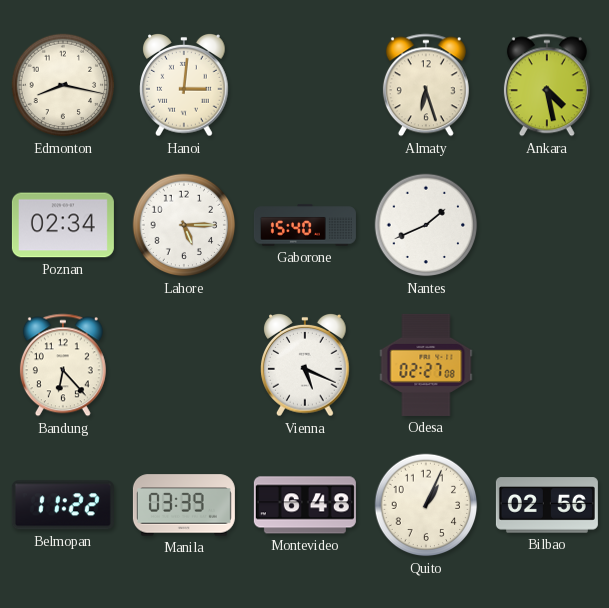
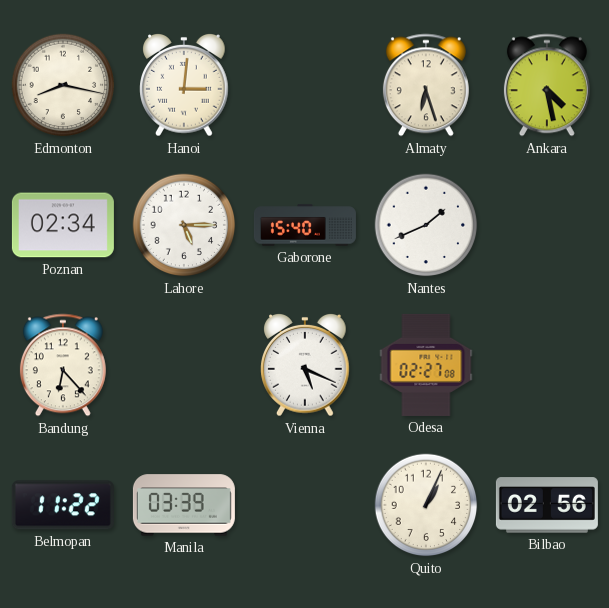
Montevideo: 6:48 -> none
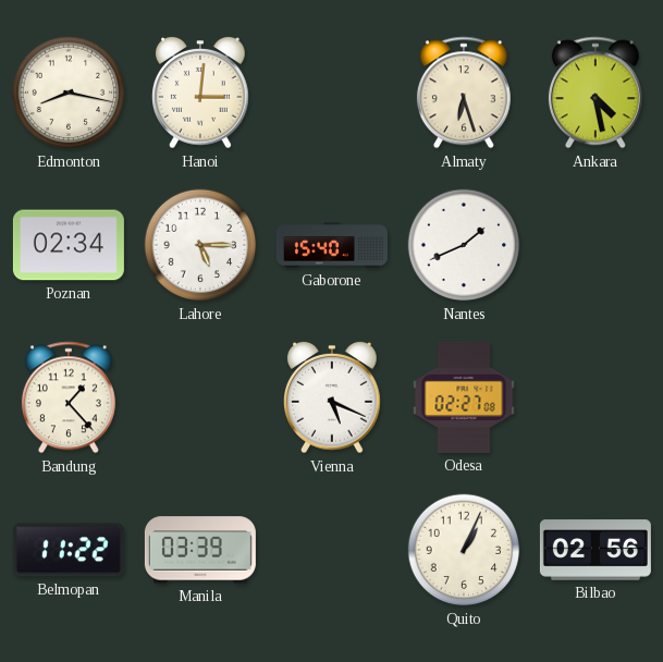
Bandung: 6:23 -> 1:23
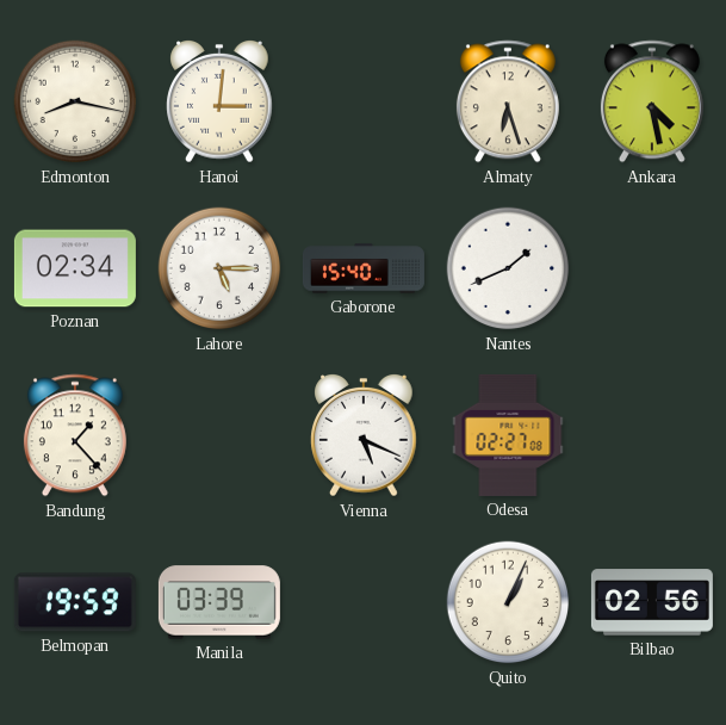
Belmopan: 11:22 -> 19:59
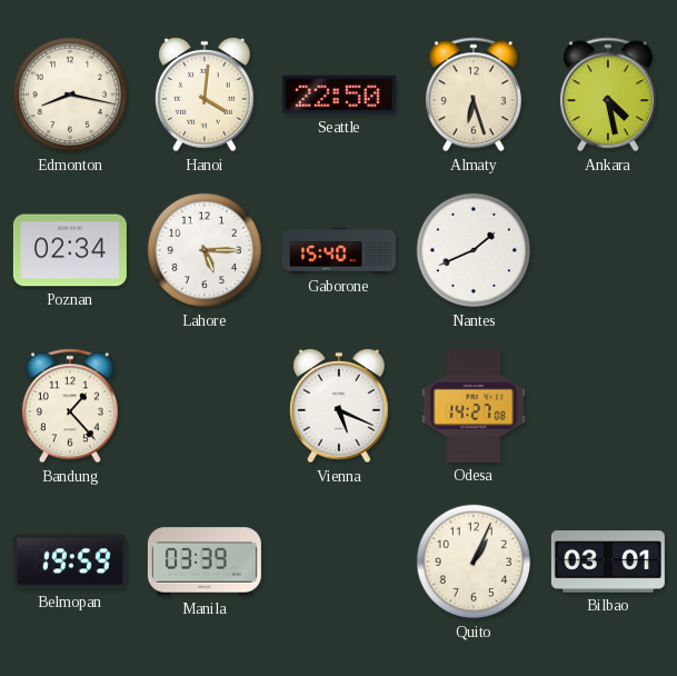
Hanoi: 3:01 -> 4:01
Seattle: none -> 22:50
Odesa: 02:27 -> 14:27
Bilbao: 02:56 -> 03:01
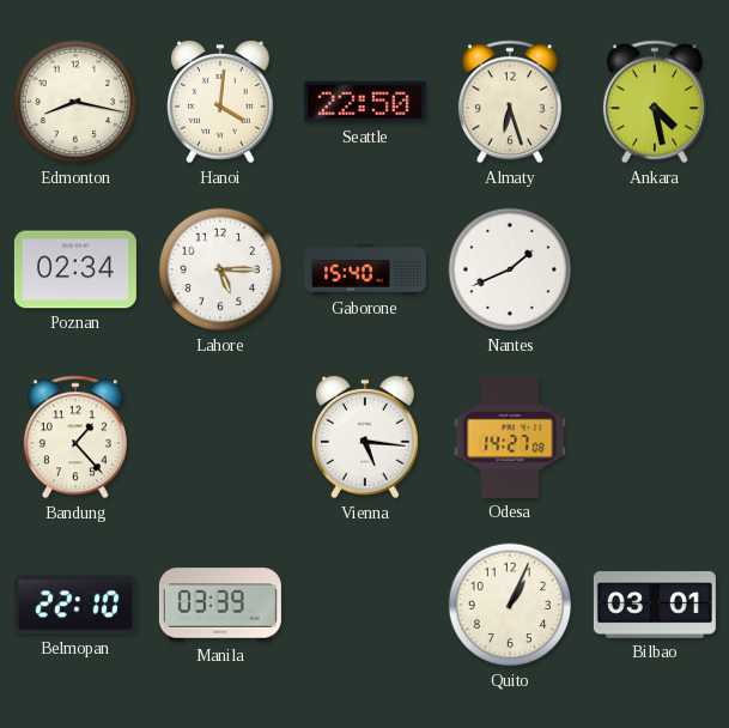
Vienna: 5:19 -> 5:16
Belmopan: 19:59 -> 22:10
